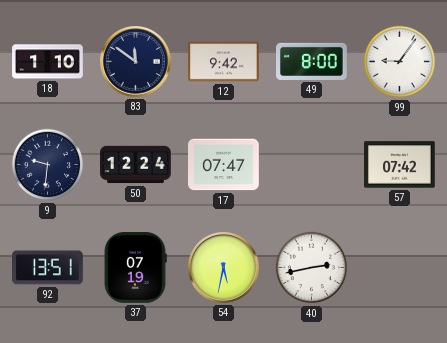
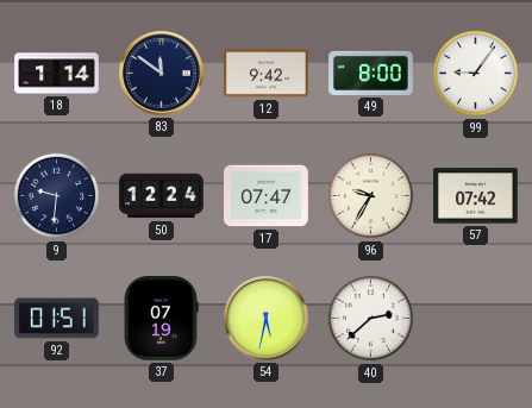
18: 1:10 -> 1:14
96: none -> 9:35
92: 13:51 -> 01:51
40: 2:43 -> 2:38
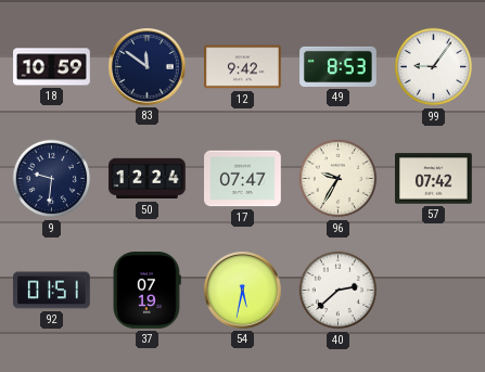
18: 1:14 -> 10:59
49: 8:00 -> 8:53
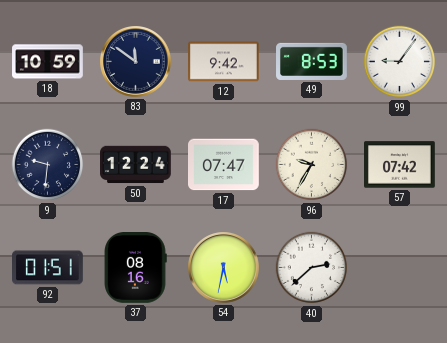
37: 07:19 -> 08:16
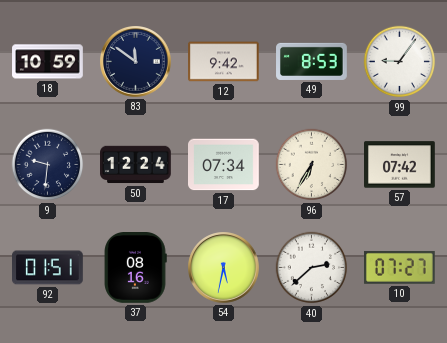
17: 07:47 -> 07:34
96: 9:35 -> 6:35
10: none -> 07:27
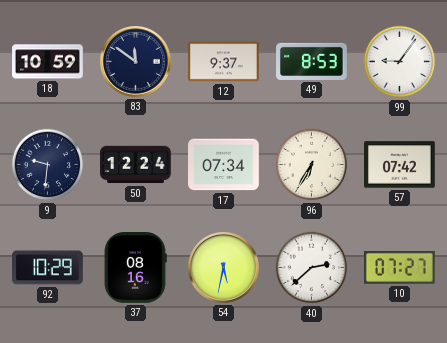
12: 9:42 -> 9:37
92: 01:51 -> 10:29
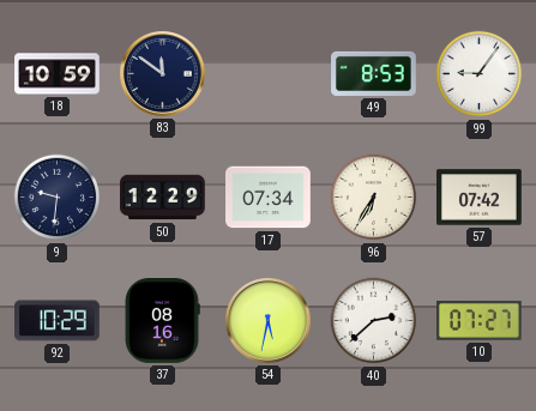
12: 9:37 -> none
50: 12:24 -> 12:29
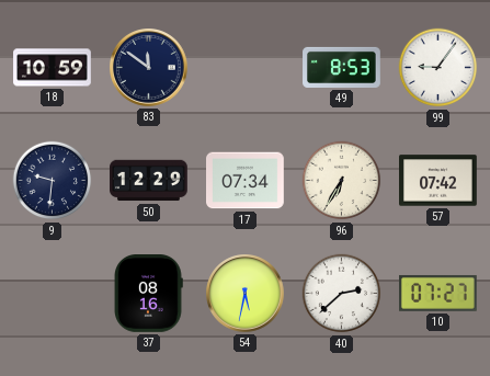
92: 10:29 -> none
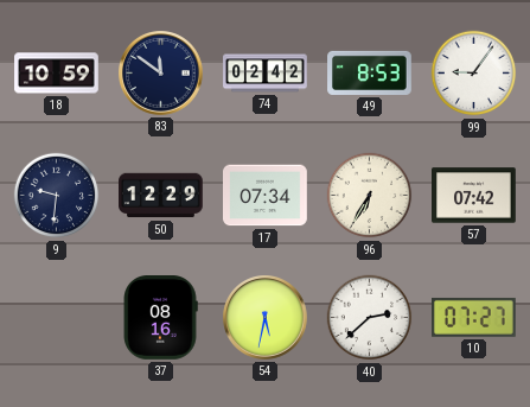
74: none -> 02:42
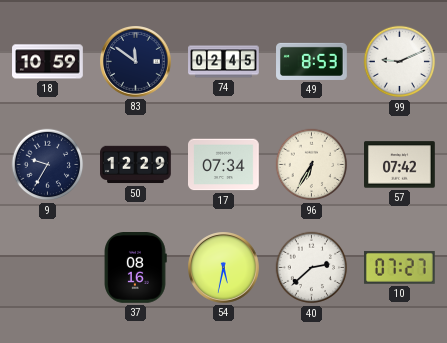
74: 02:42 -> 02:45
99: 9:06 -> 9:11
9: 9:31 -> 9:35
